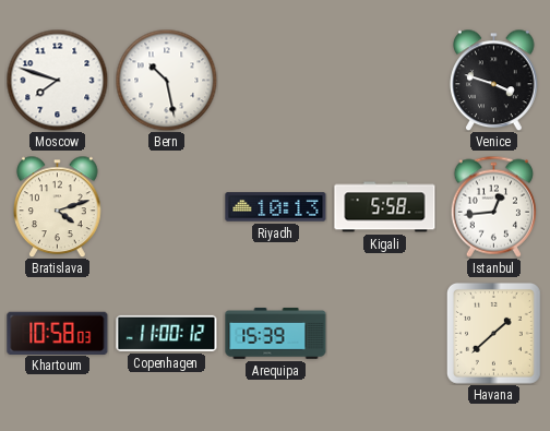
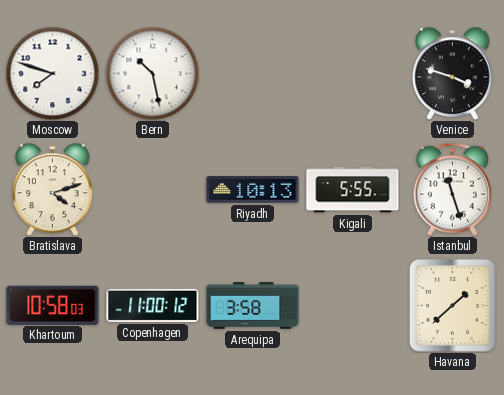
Kigali: 5:58 -> 5:55
Istanbul: 12:44 -> 11:27
Arequipa: 15:39 -> 3:58
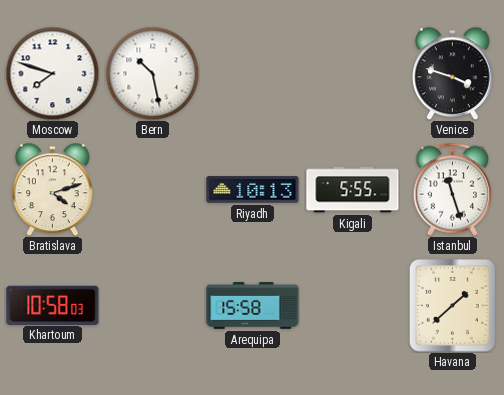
Copenhagen: 11:00 -> none
Arequipa: 3:58 -> 15:58
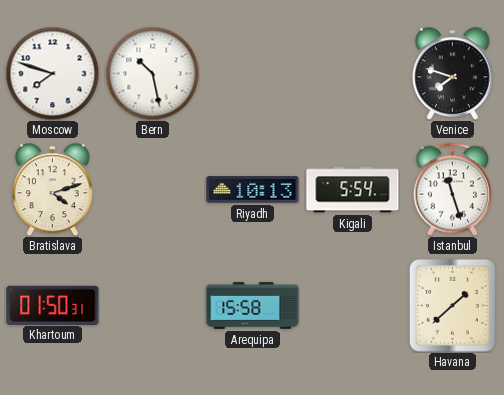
Venice: 3:48 -> 7:48
Kigali: 5:55 -> 5:54
Khartoum: 10:58 -> 01:50
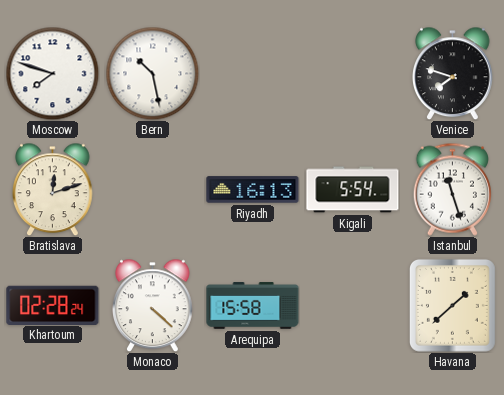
Bratislava: 4:12 -> 12:12
Riyadh: 10:13 -> 16:13
Khartoum: 01:50 -> 02:28
Monaco: none -> 4:22
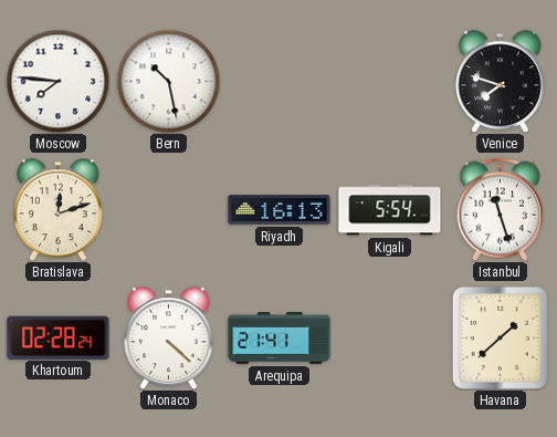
Moscow: 7:48 -> 7:46
Arequipa: 15:58 -> 21:41
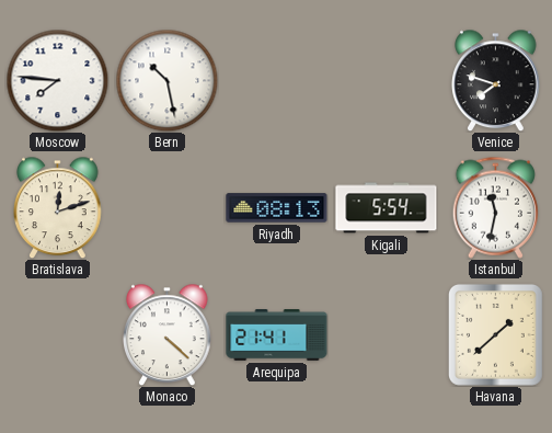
Riyadh: 16:13 -> 08:13
Istanbul: 11:27 -> 11:32
Khartoum: 02:28 -> none
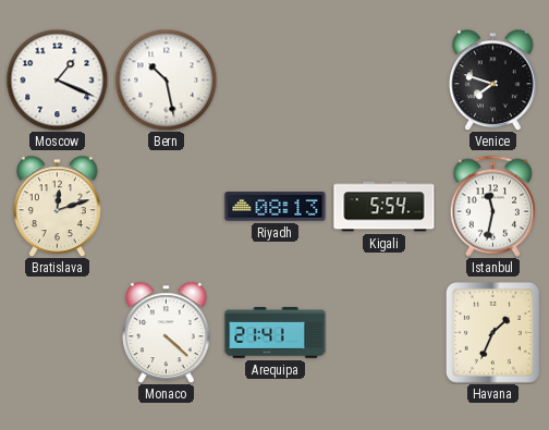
Moscow: 7:46 -> 1:19
Havana: 1:38 -> 1:34
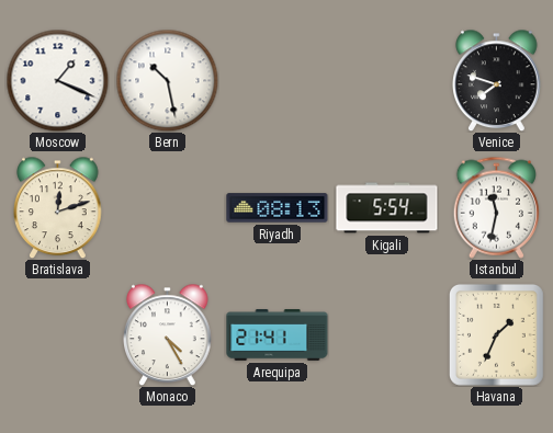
Monaco: 4:22 -> 4:25
